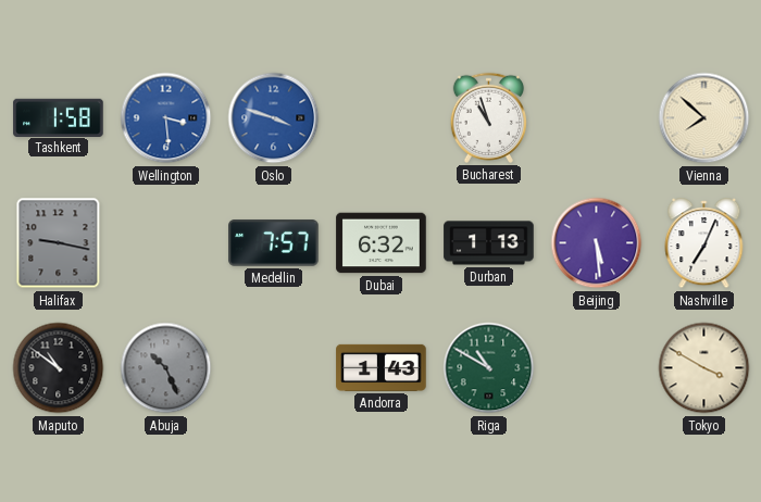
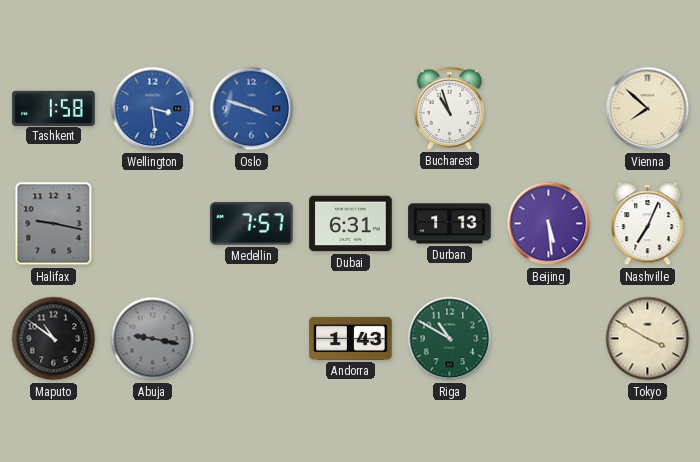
Dubai: 6:32 -> 6:31
Abuja: 10:26 -> 9:17
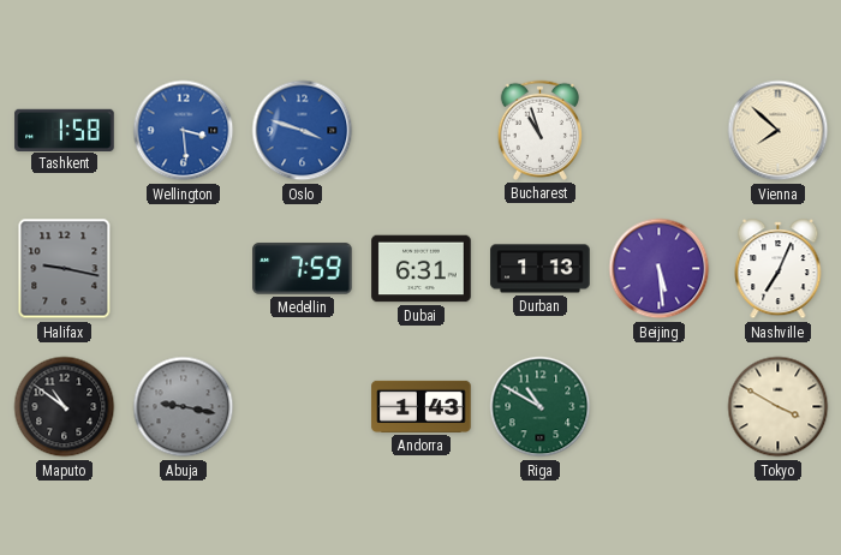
Medellin: 7:57 -> 7:59
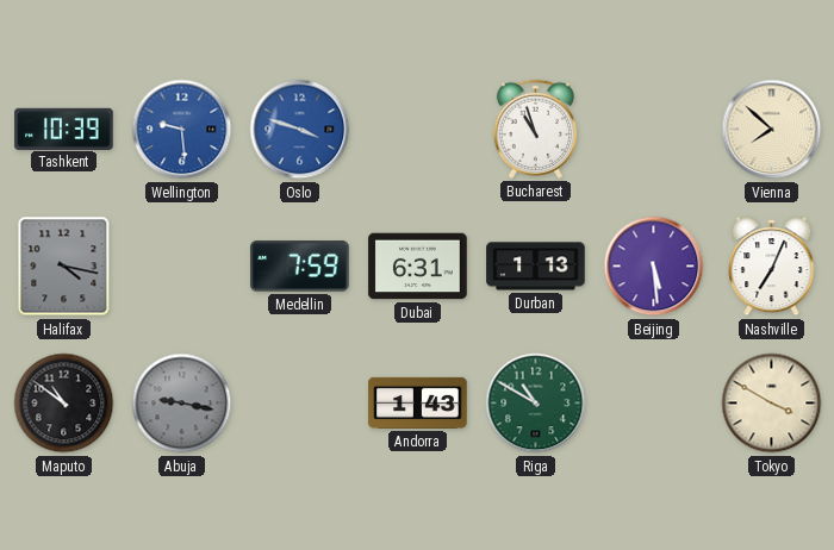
Tashkent: 1:58 -> 10:39
Wellington: 3:29 -> 9:29
Halifax: 9:17 -> 4:17
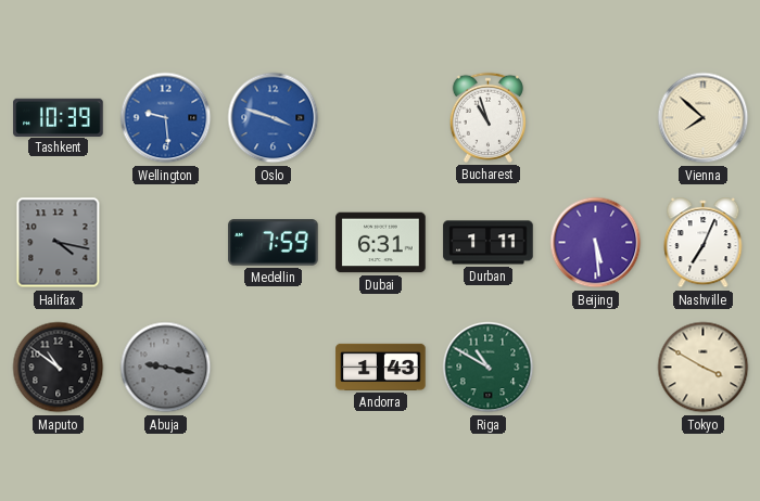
Durban: 1:13 -> 1:11
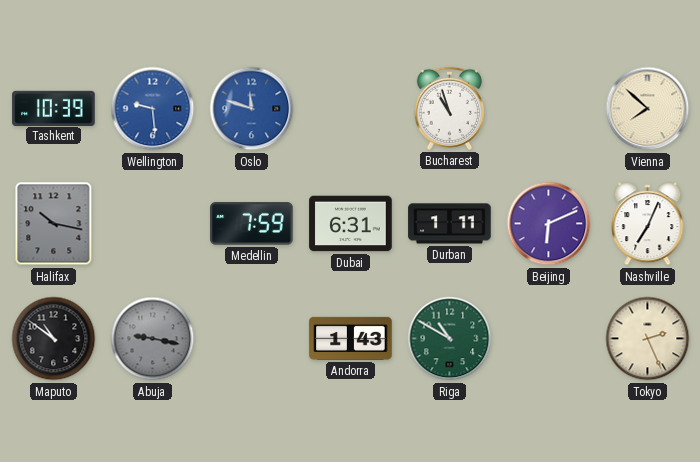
Oslo: 3:48 -> 11:48
Halifax: 4:17 -> 10:17
Beijing: 5:29 -> 6:11
Tokyo: 3:50 -> 2:26
